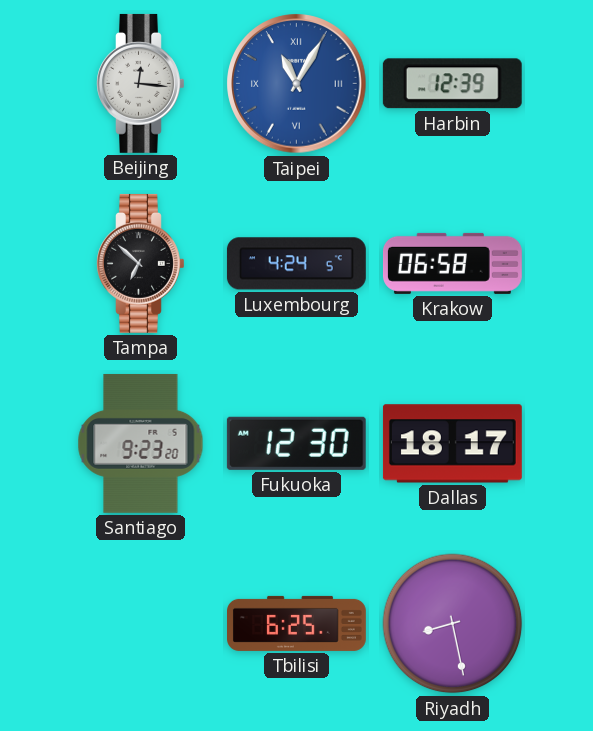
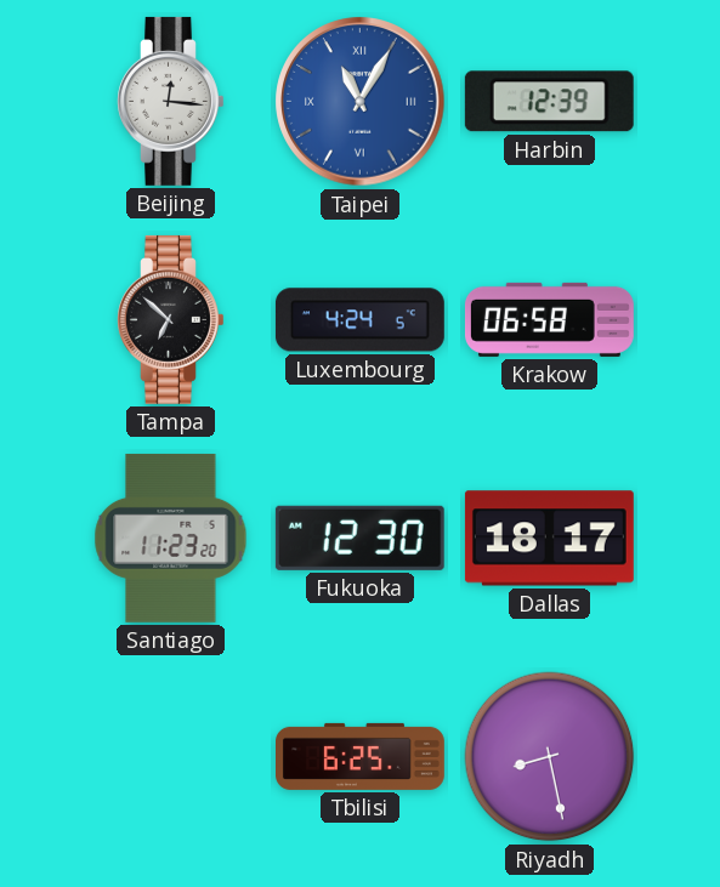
Santiago: 9:23 -> 11:23
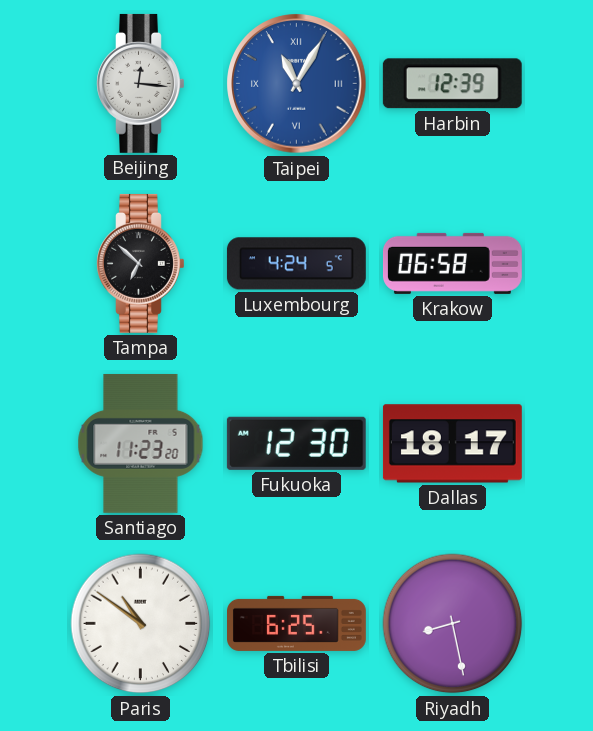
Paris: none -> 10:51
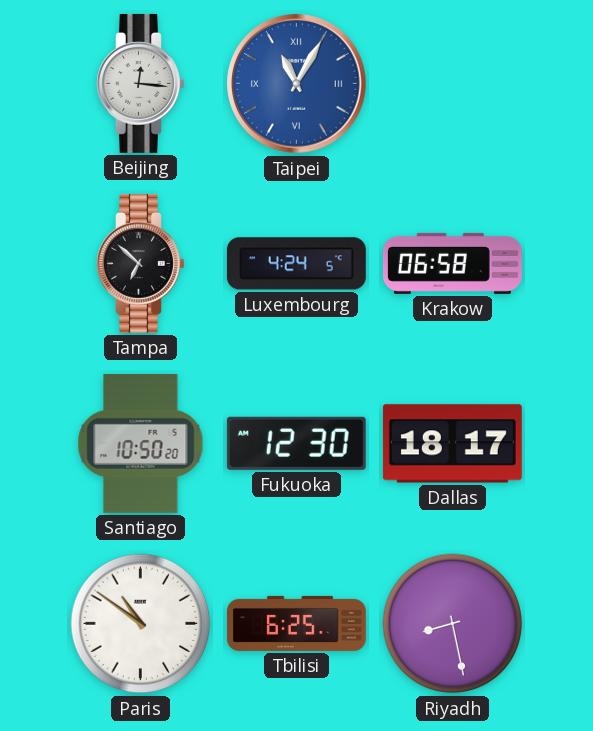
Harbin: 12:39 -> none
Santiago: 11:23 -> 10:50
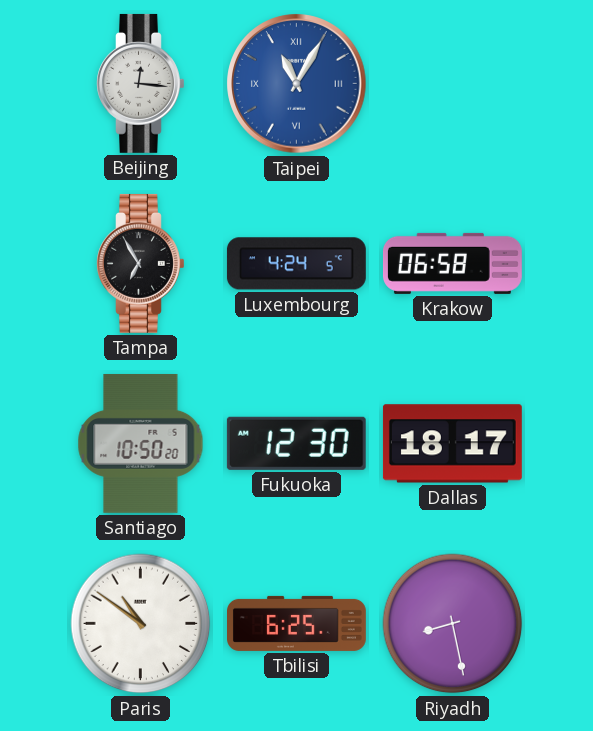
Tampa: 6:52 -> 6:55
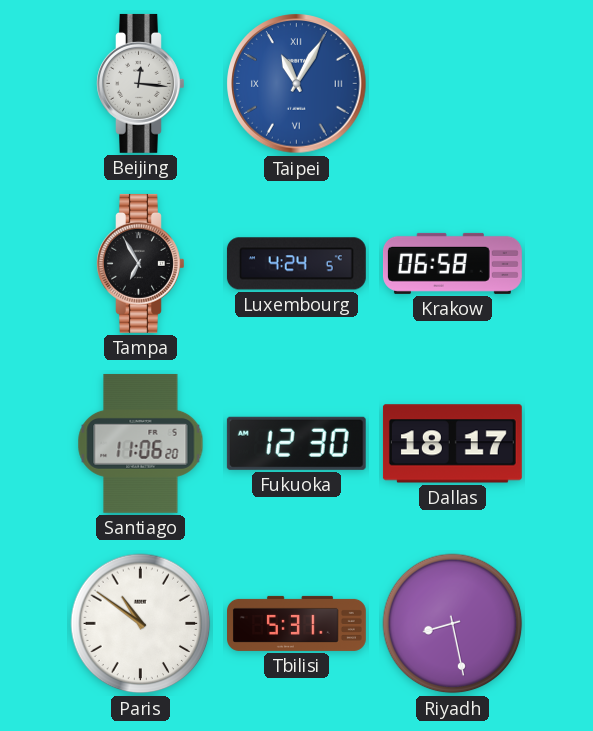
Santiago: 10:50 -> 11:06
Tbilisi: 6:25 -> 5:31
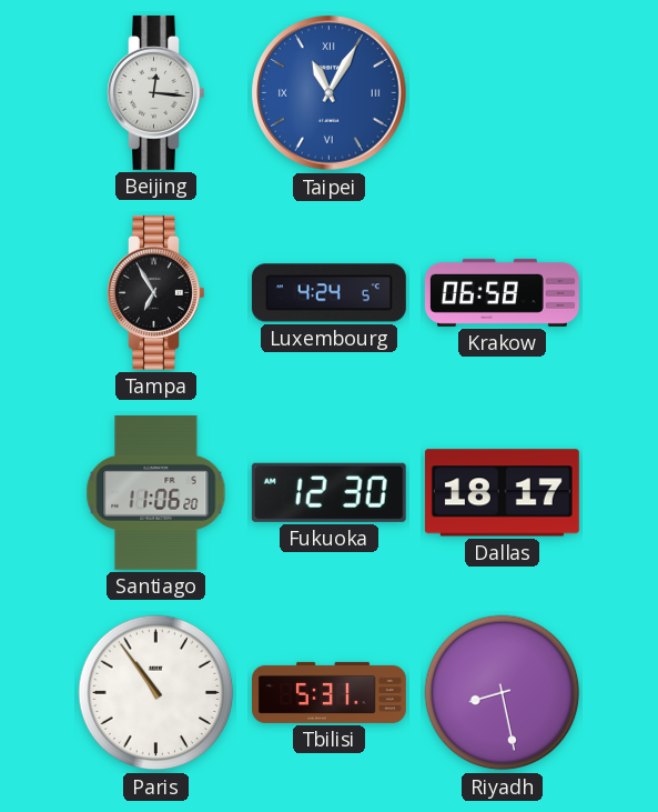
Paris: 10:51 -> 10:54
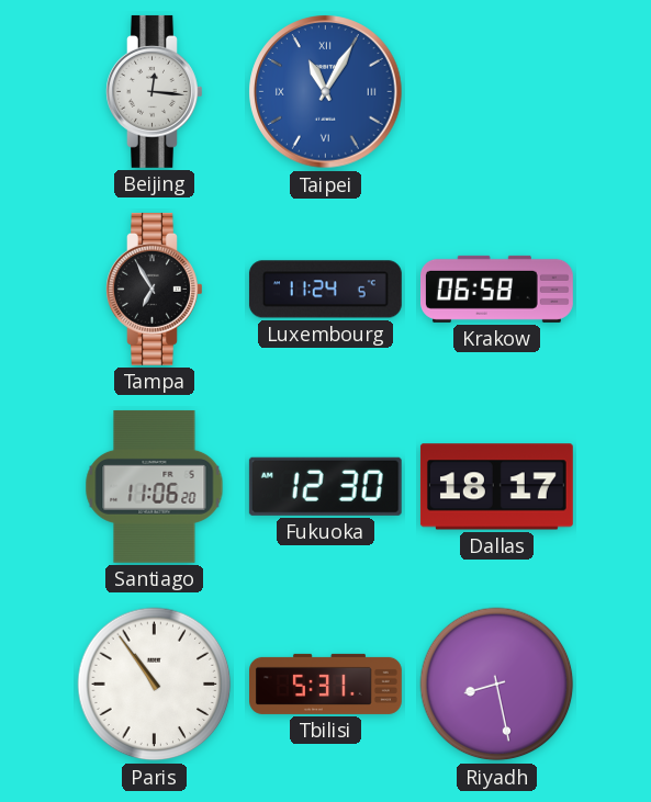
Luxembourg: 4:24 -> 11:24
